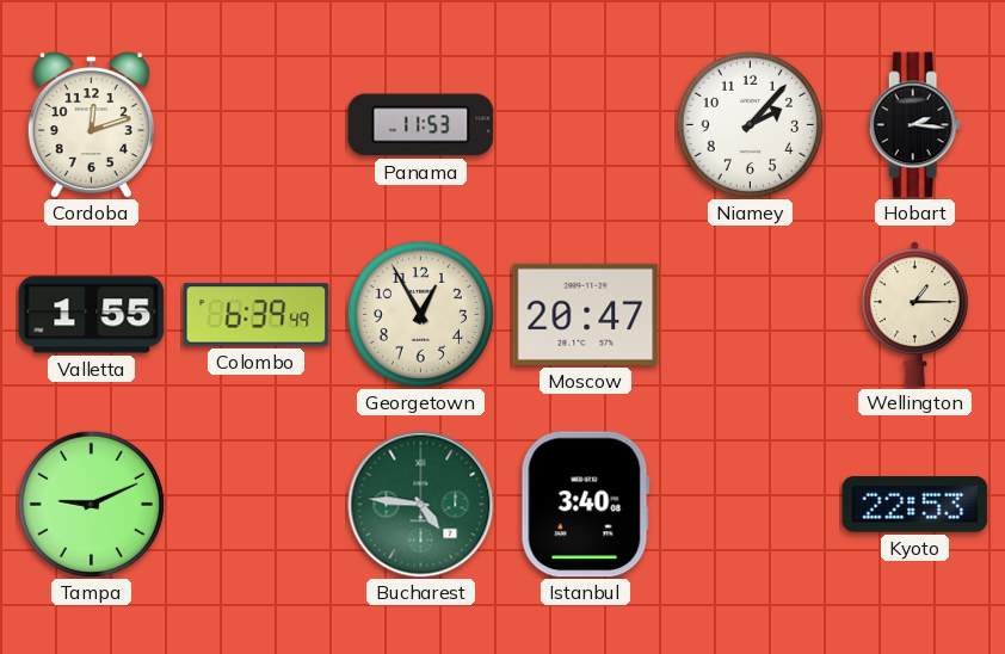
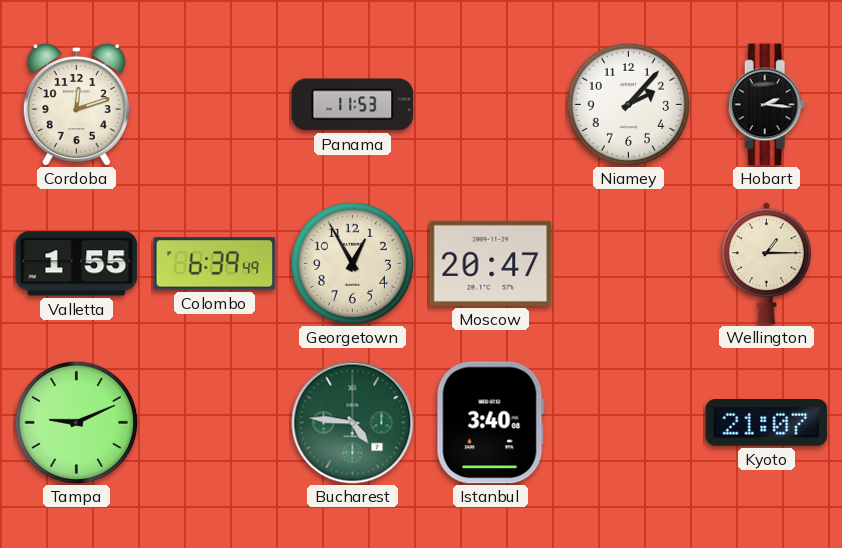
Kyoto: 22:53 -> 21:07
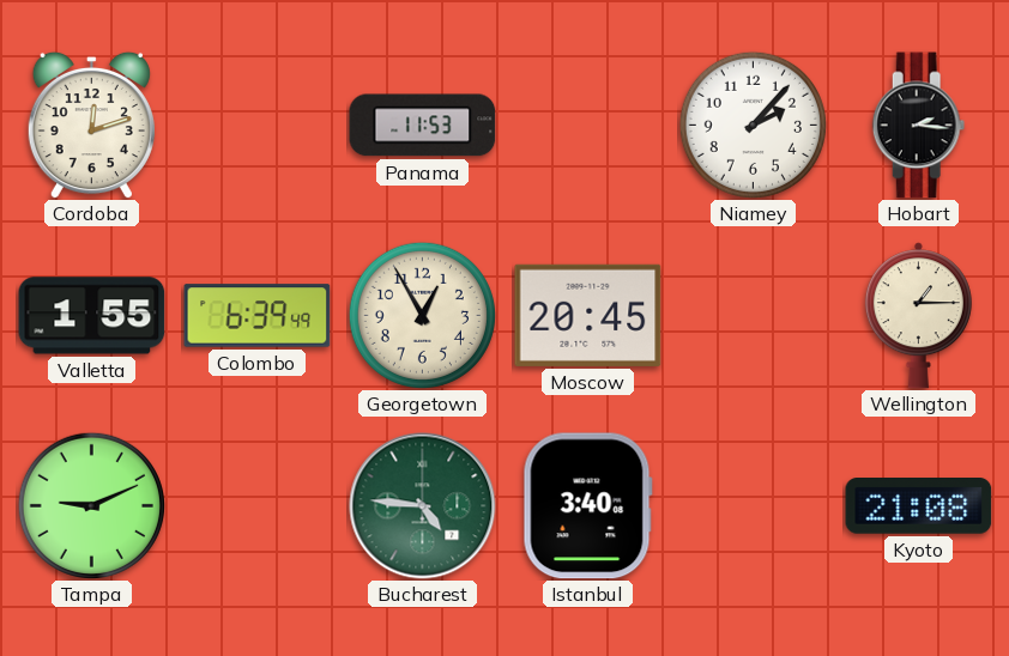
Moscow: 20:47 -> 20:45
Kyoto: 21:07 -> 21:08
